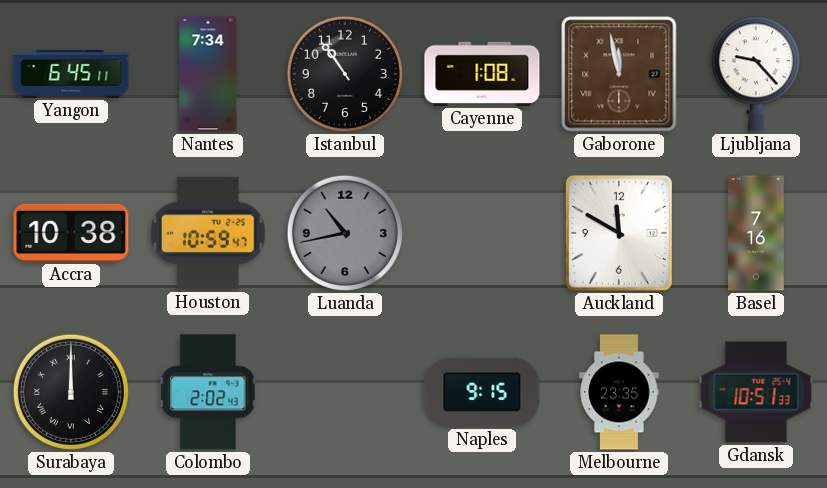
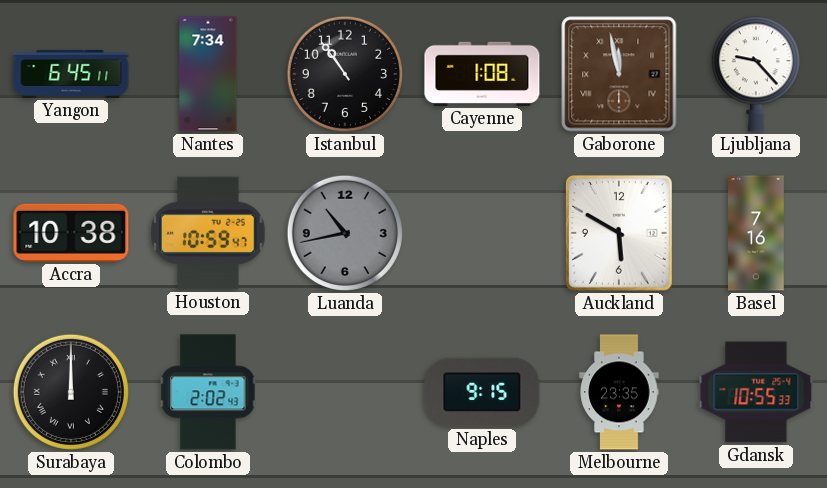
Auckland: 11:50 -> 5:50
Gdansk: 10:51 -> 10:55
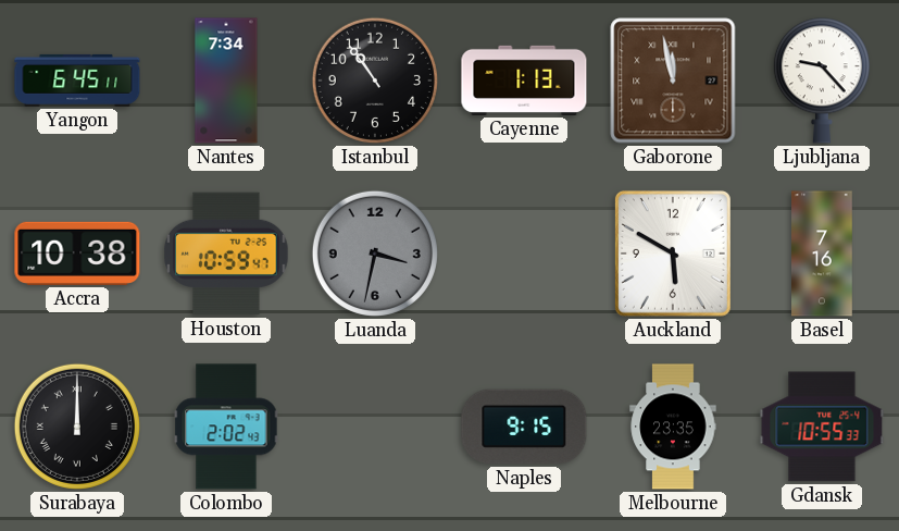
Cayenne: 1:08 -> 1:13
Luanda: 10:43 -> 3:32
